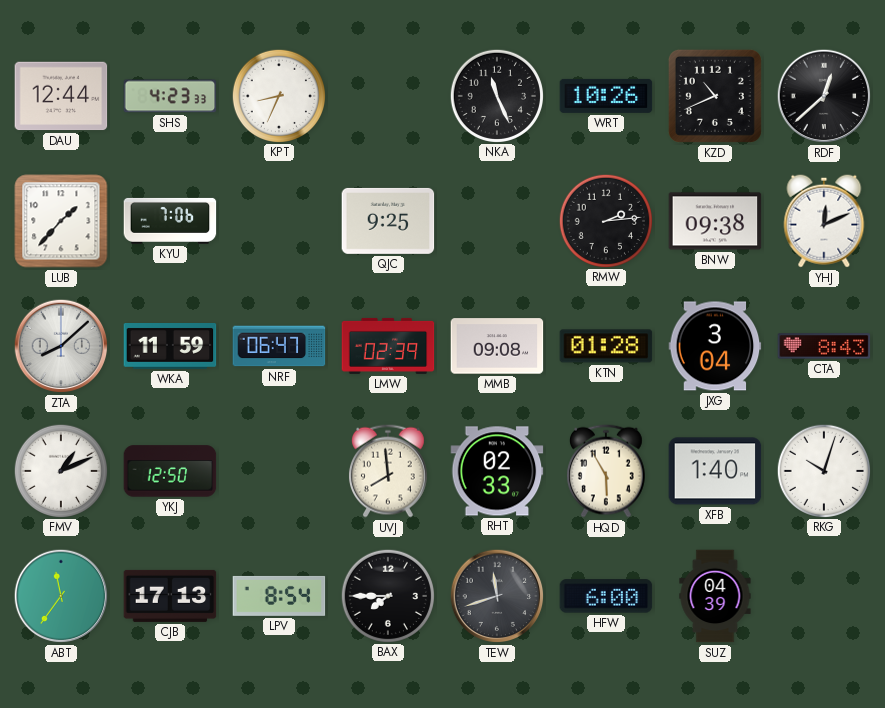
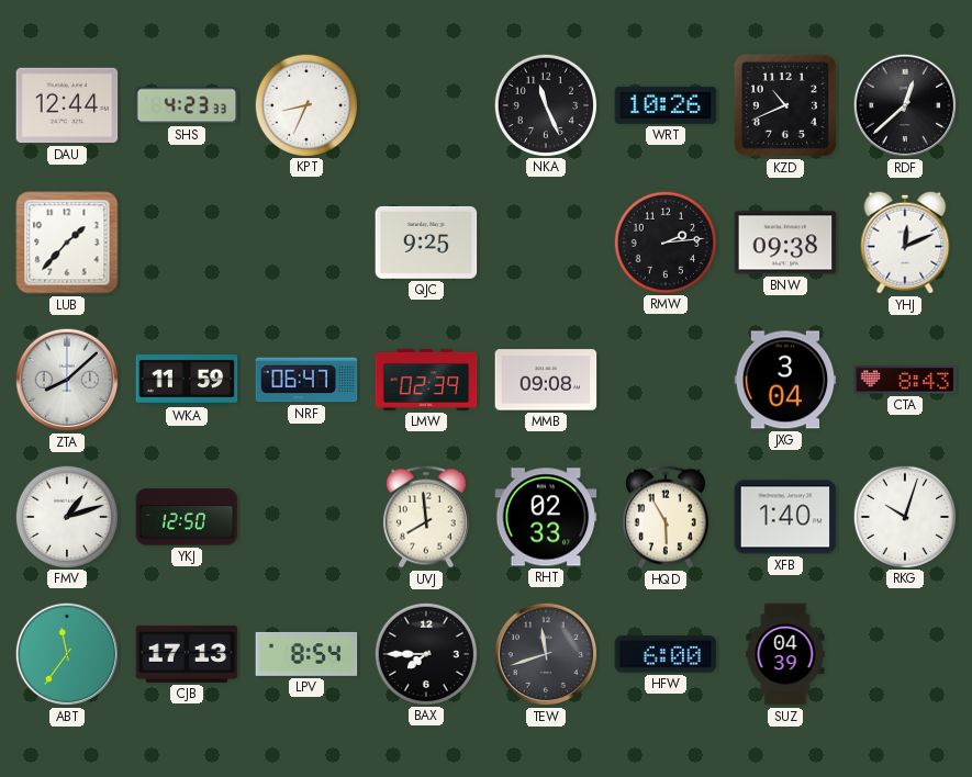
KYU: 7:06 -> none
KTN: 01:28 -> none
FMV: 1:11 -> 1:12
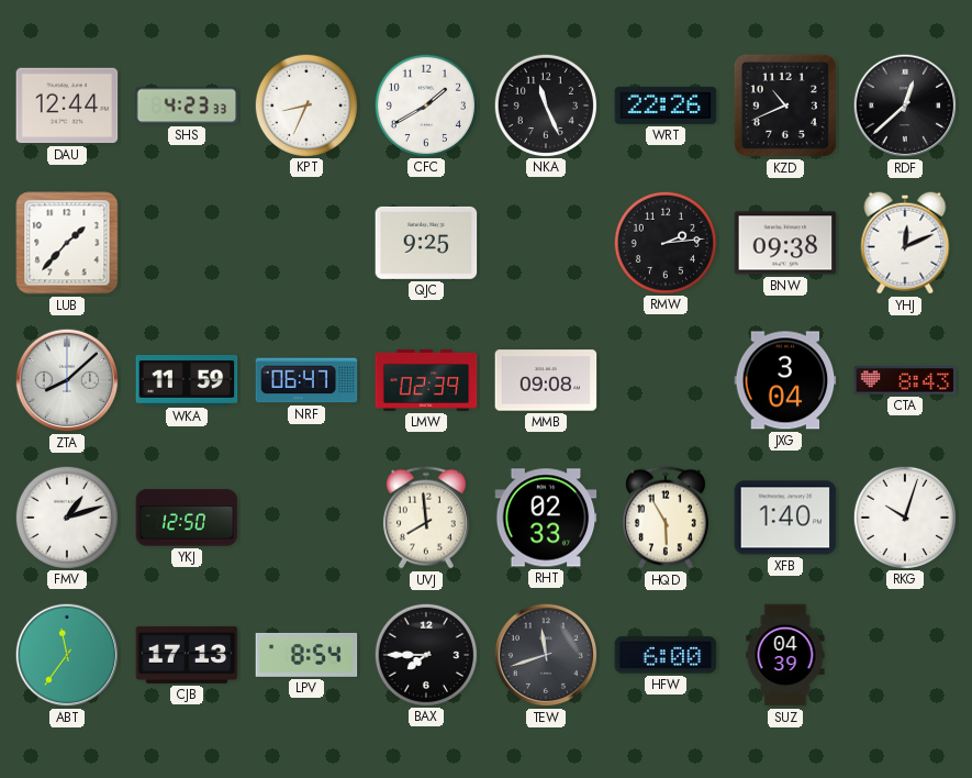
CFC: none -> 1:40
WRT: 10:26 -> 22:26
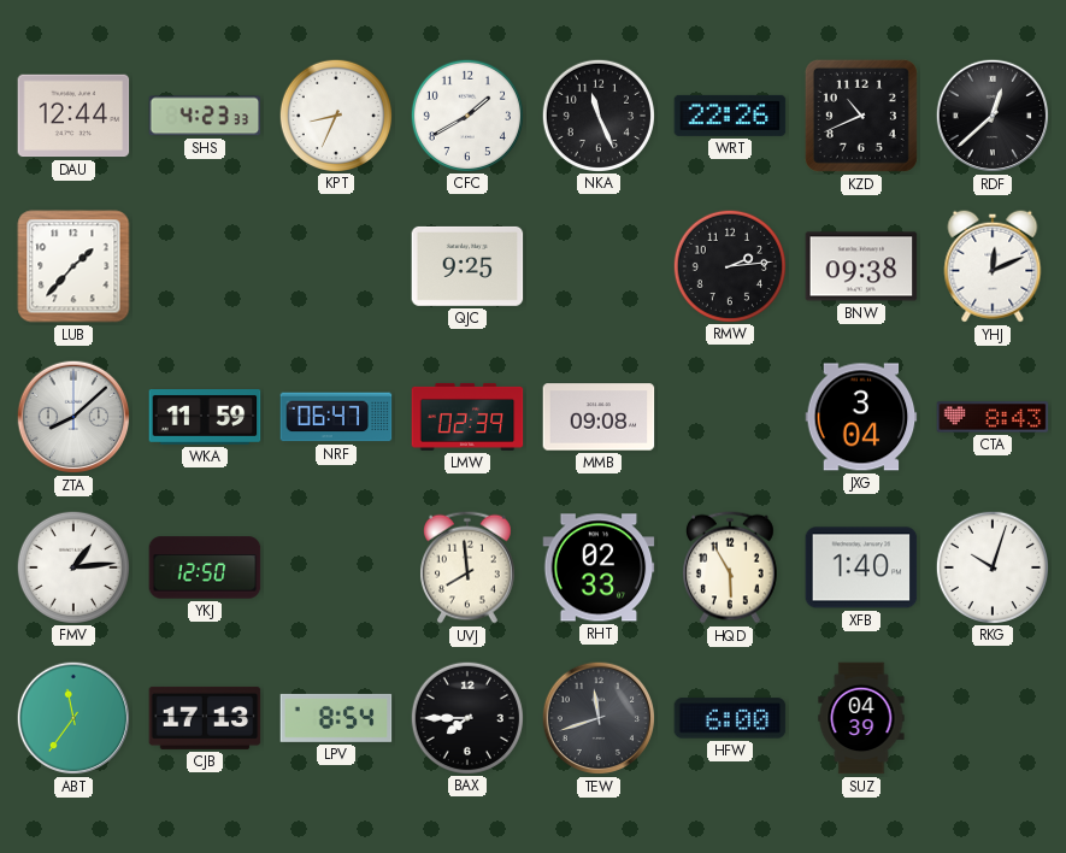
FMV: 1:12 -> 1:14
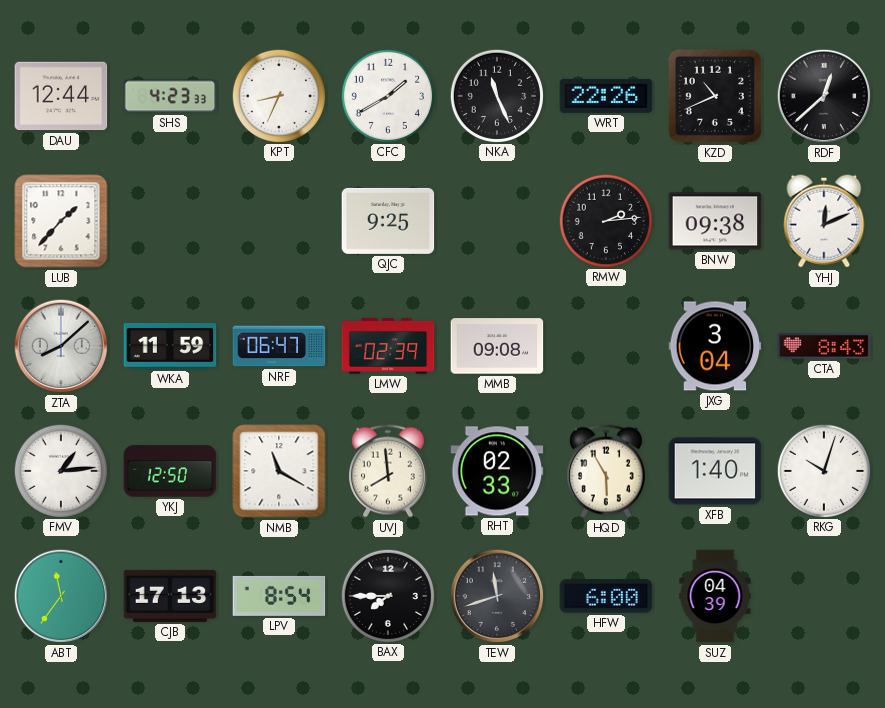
NMB: none -> 11:20
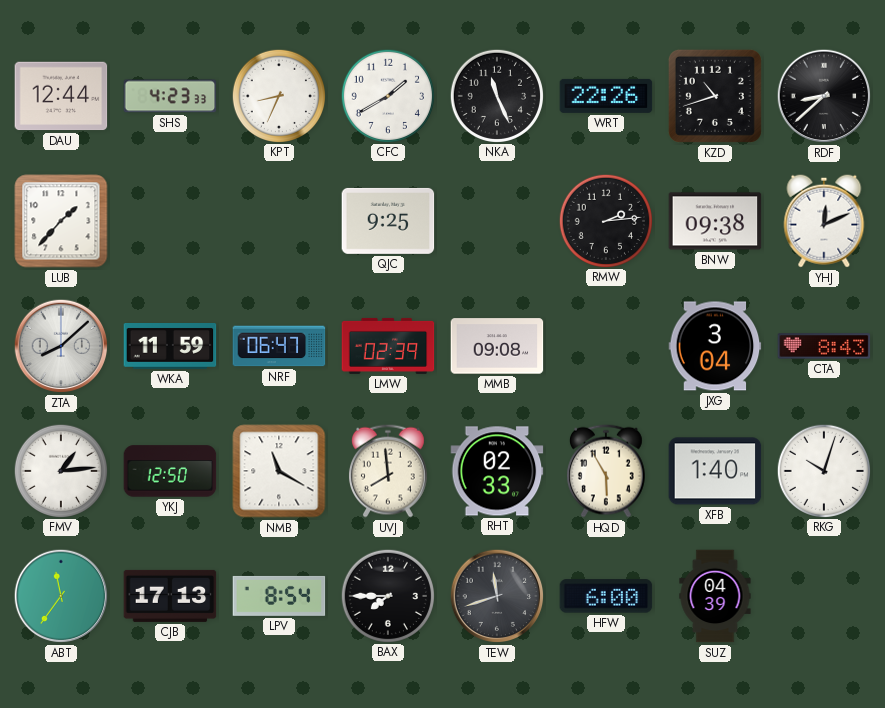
KZD: 10:41 -> 10:42
RDF: 12:38 -> 8:38
